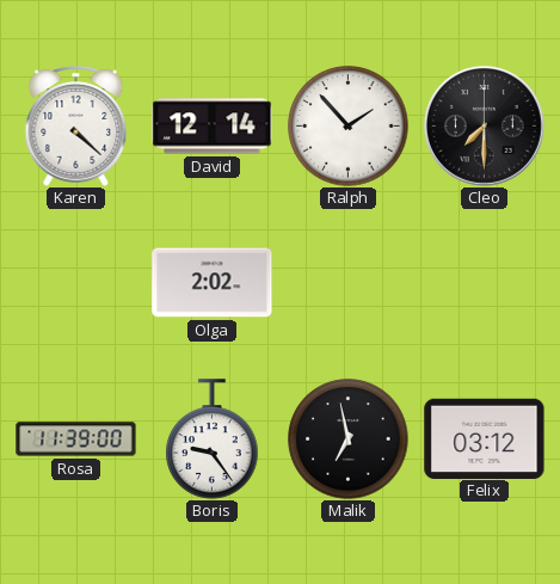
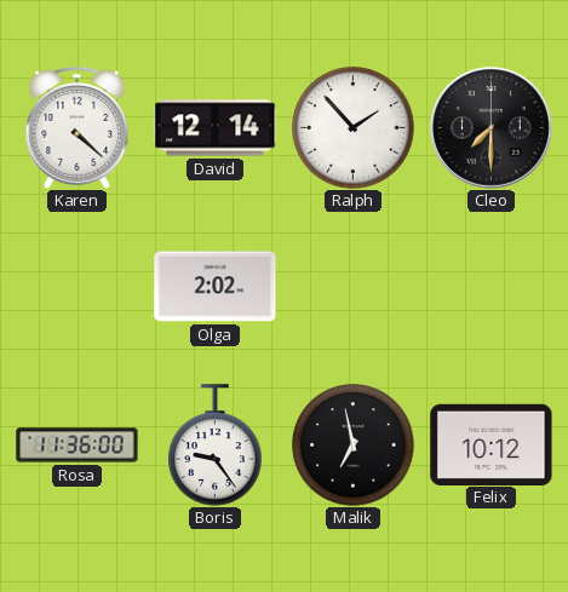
Rosa: 11:39 -> 11:36
Felix: 03:12 -> 10:12
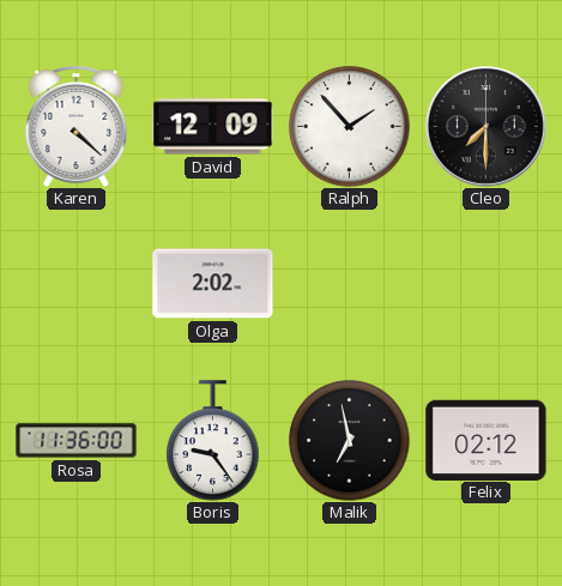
David: 12:14 -> 12:09
Felix: 10:12 -> 02:12
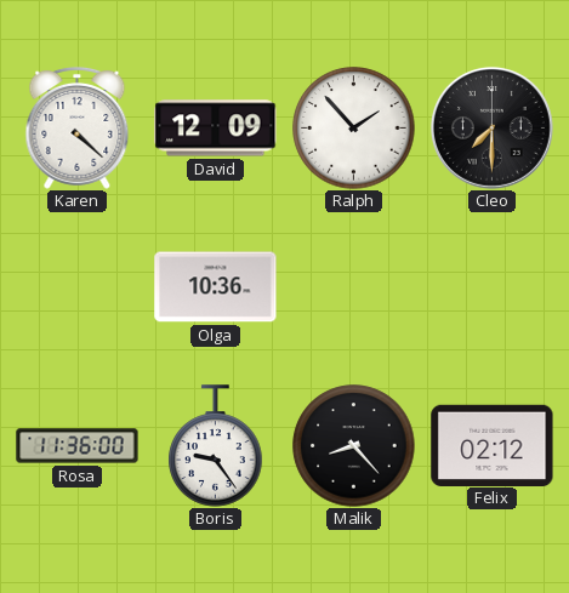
Olga: 2:02 -> 10:36
Malik: 6:58 -> 8:23
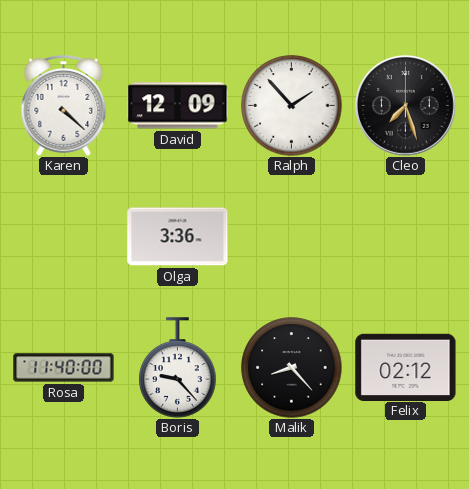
Cleo: 7:30 -> 7:27
Olga: 10:36 -> 3:36
Rosa: 11:36 -> 11:40
Boris: 9:24 -> 9:23
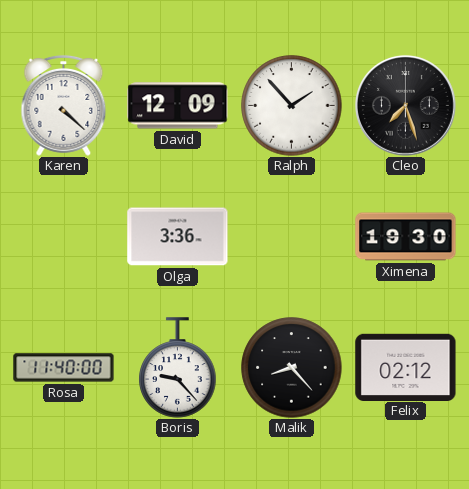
Ximena: none -> 19:30
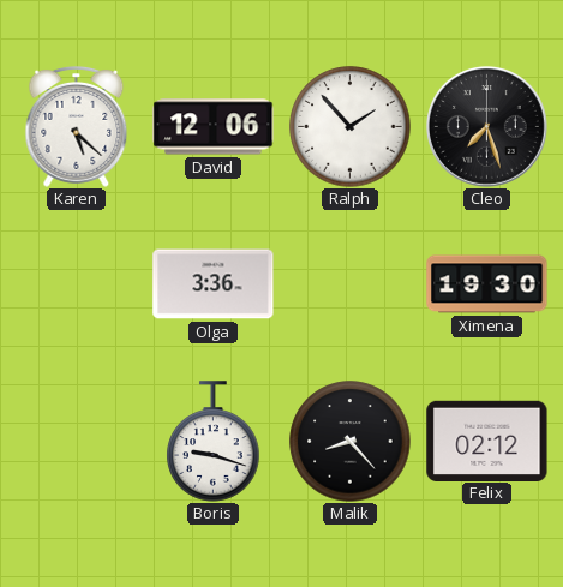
Karen: 4:22 -> 5:22
David: 12:09 -> 12:06
Rosa: 11:40 -> none
Boris: 9:23 -> 9:18
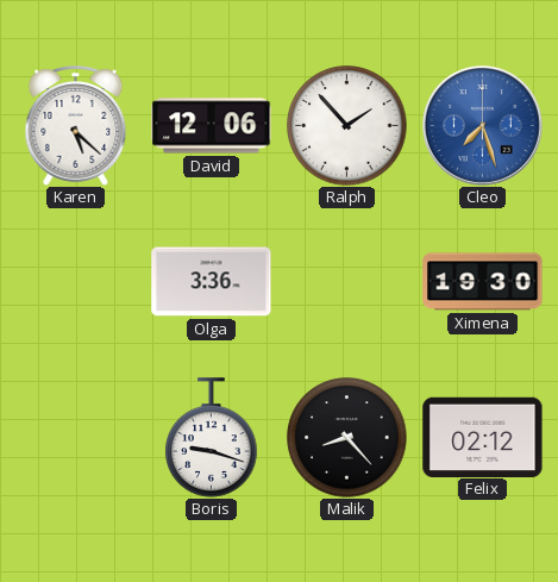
Cleo dial: black -> blue
